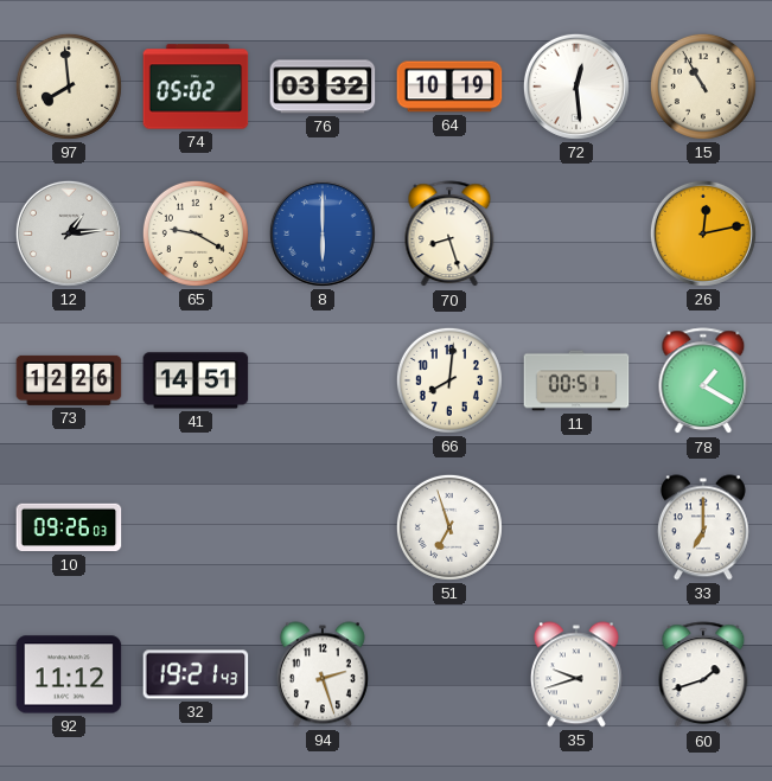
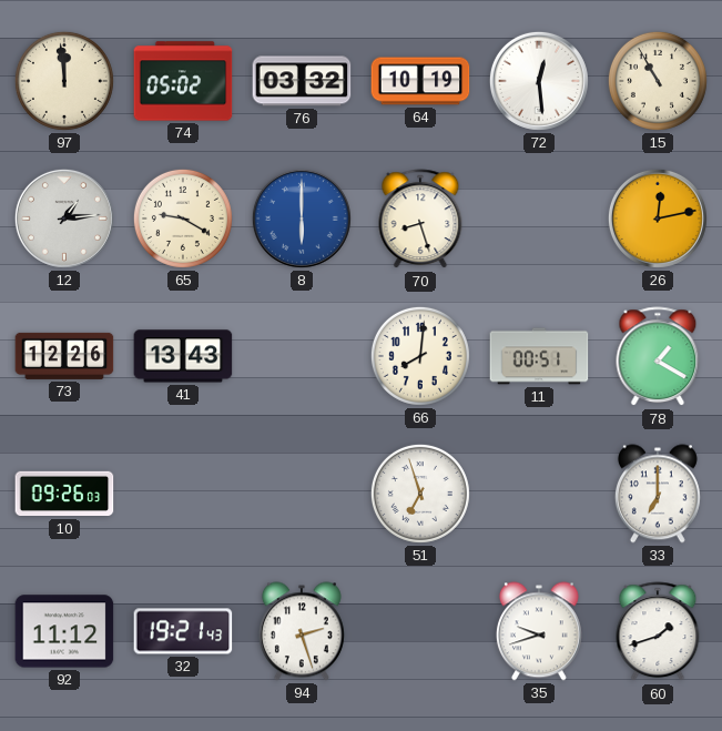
97: 7:59 -> 11:59
41: 14:51 -> 13:43
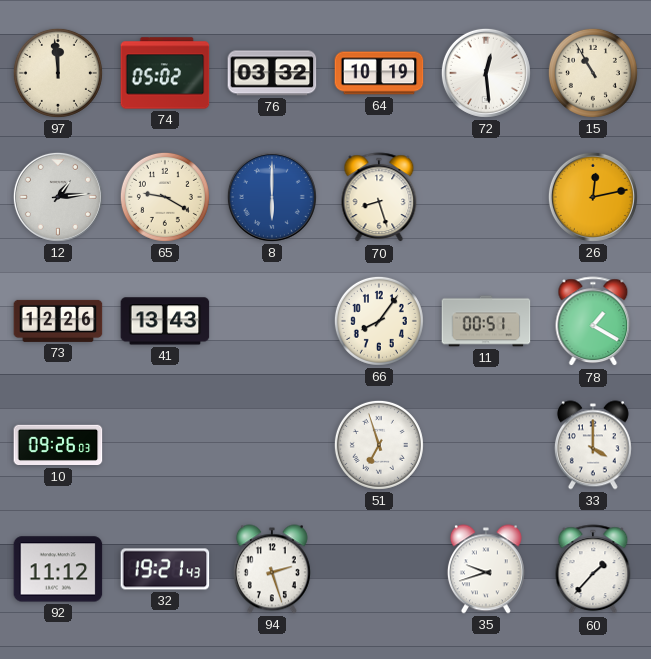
66: 8:01 -> 8:06
33: 7:00 -> 4:00
60: 1:42 -> 1:37
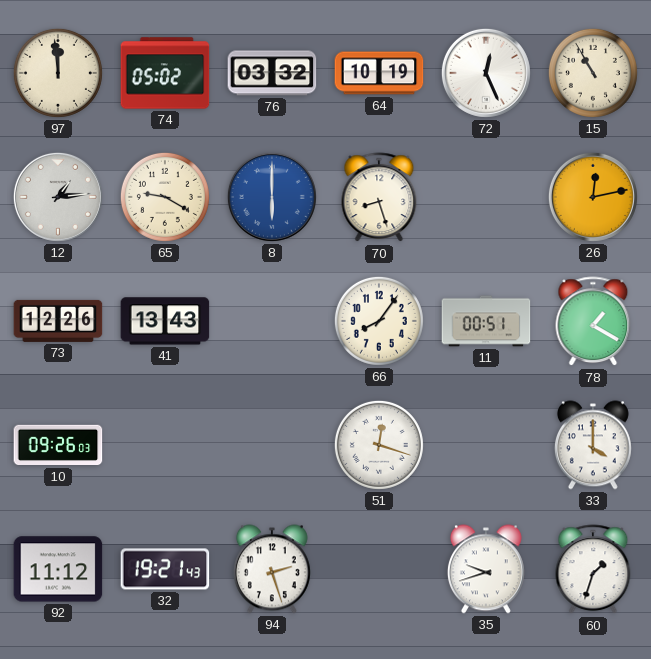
72: 12:29 -> 12:26
51: 6:57 -> 12:18
60: 1:37 -> 1:33
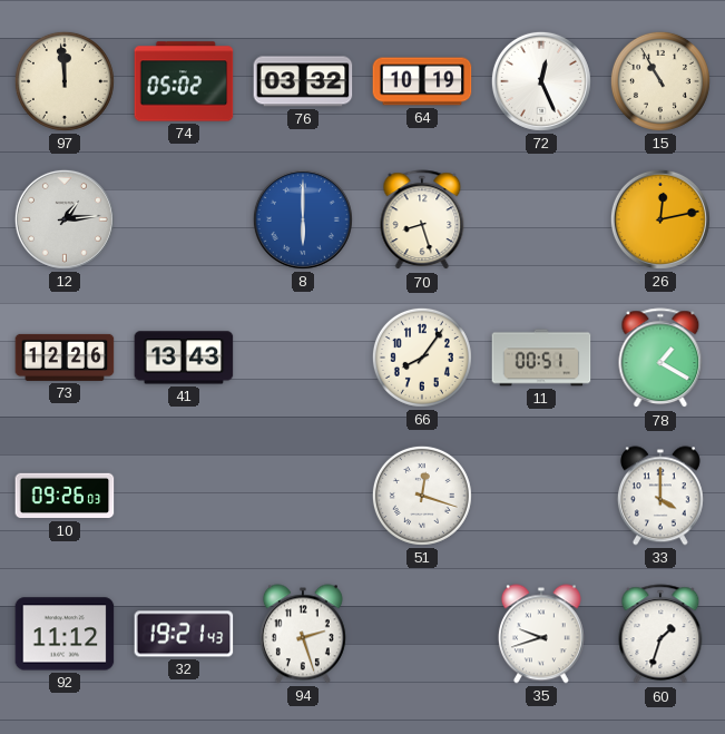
65: 9:20 -> none
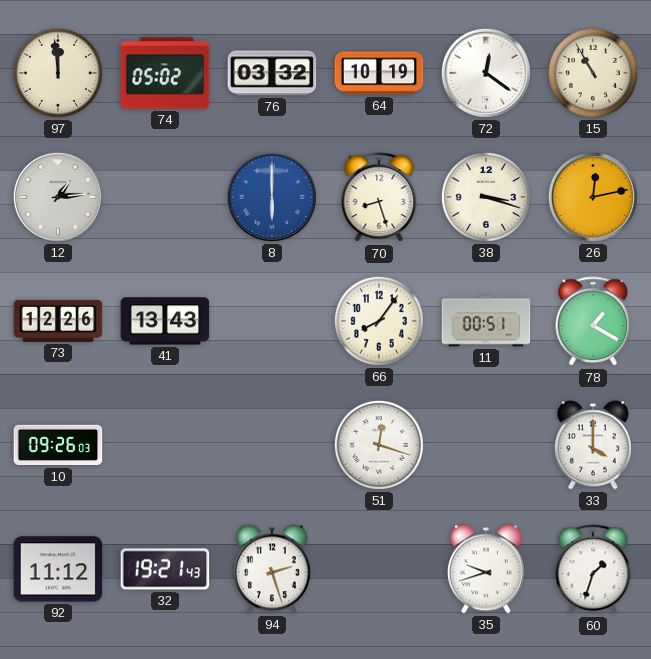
72: 12:26 -> 12:21
38: none -> 3:18
